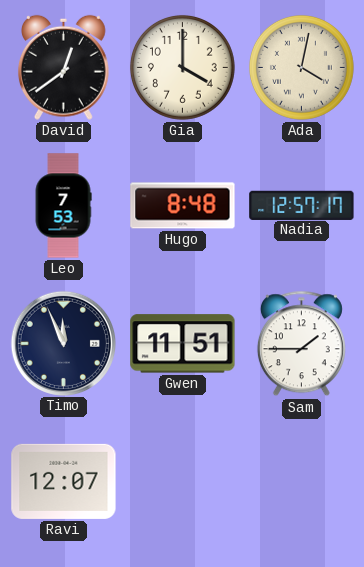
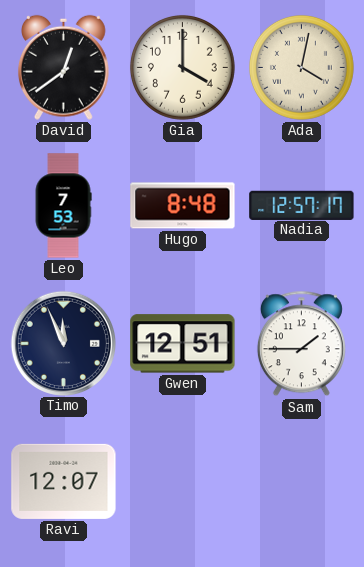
Gwen: 11:51 -> 12:51
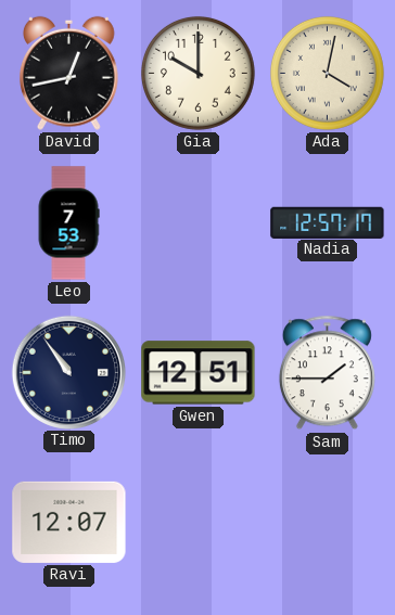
David: 12:39 -> 12:43
Gia: 4:00 -> 10:00
Hugo: 8:48 -> none
Timo: 11:56 -> 10:54
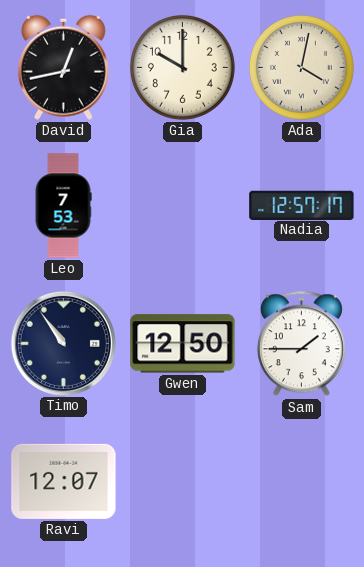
Gwen: 12:51 -> 12:50
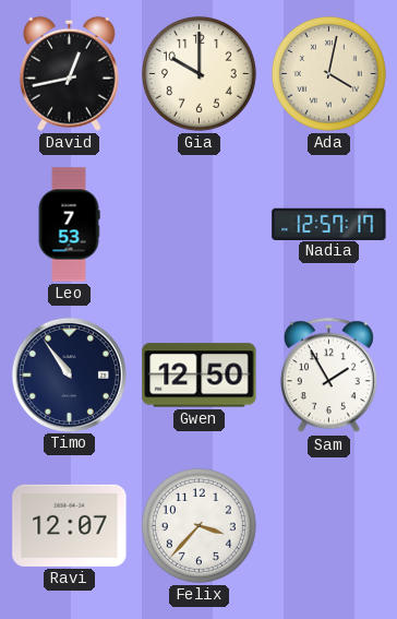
Sam: 1:45 -> 1:55
Felix: none -> 3:37
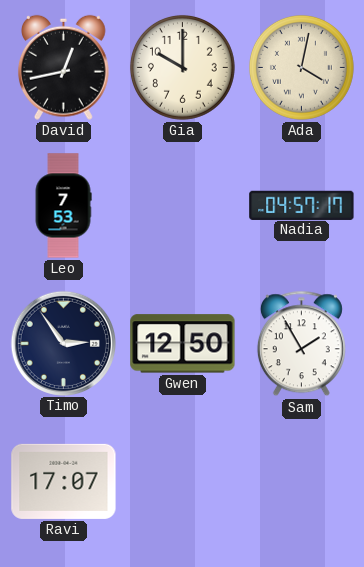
Nadia: 12:57 -> 04:57
Timo: 10:54 -> 2:54
Ravi: 12:07 -> 17:07
Felix: 3:37 -> none
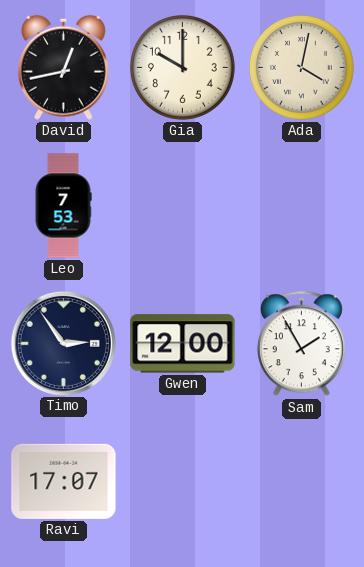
Nadia: 04:57 -> none
Gwen: 12:50 -> 12:00
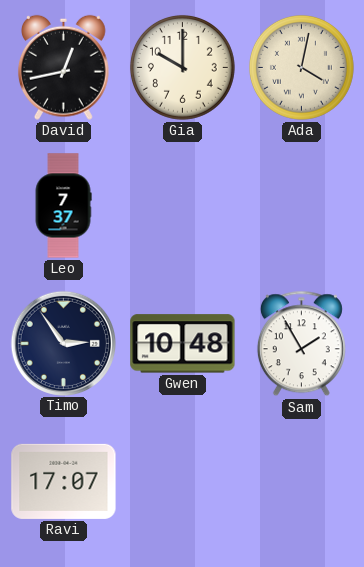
Leo: 7:53 -> 7:37
Gwen: 12:00 -> 10:48
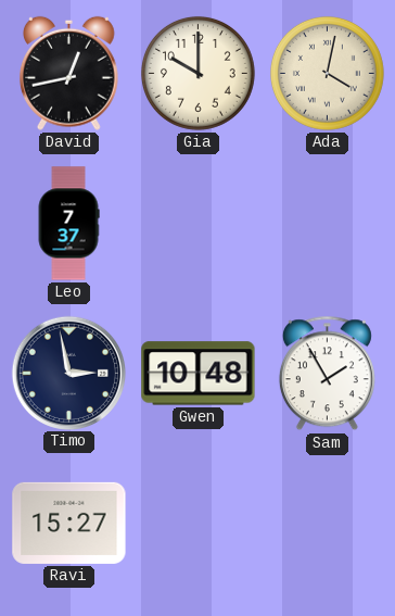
Timo: 2:54 -> 2:58
Ravi: 17:07 -> 15:27
